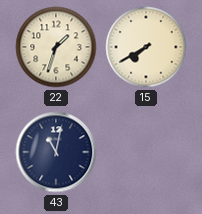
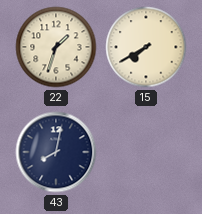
43: 11:02 -> 8:02
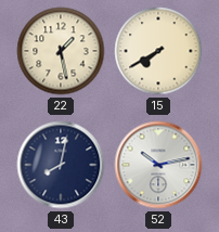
22: 1:33 -> 1:28
52: none -> 10:13
